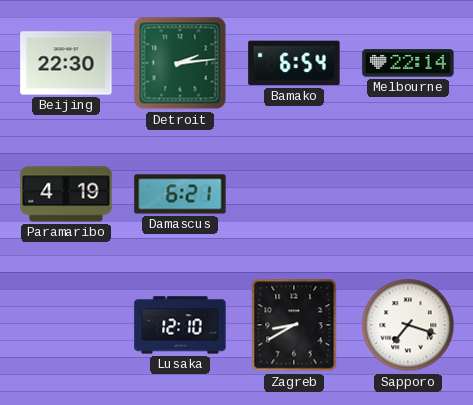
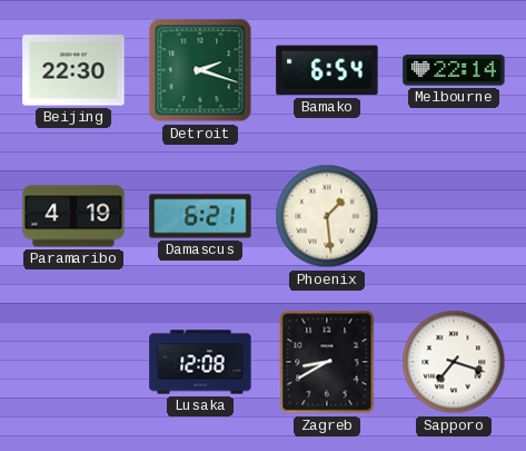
Detroit: 2:14 -> 2:18
Phoenix: none -> 1:29
Lusaka: 12:10 -> 12:08
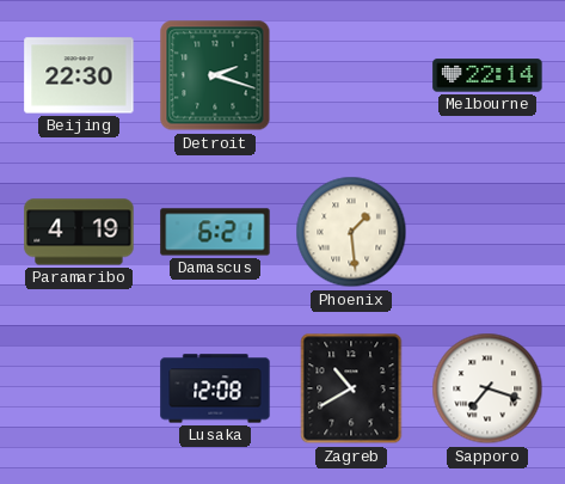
Bamako: 6:54 -> none
Zagreb: 8:40 -> 10:40
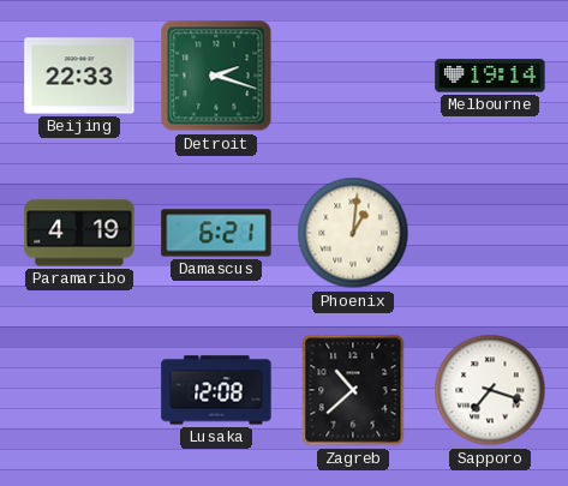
Beijing: 22:30 -> 22:33
Melbourne: 22:14 -> 19:14
Phoenix: 1:29 -> 1:01
Zagreb: 10:40 -> 10:38
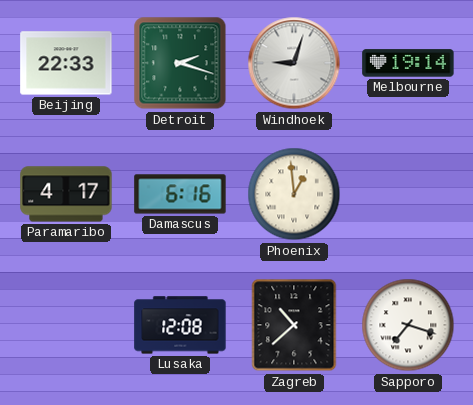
Windhoek: none -> 9:03
Paramaribo: 4:19 -> 4:17
Damascus: 6:21 -> 6:16
Phoenix: 1:01 -> 12:59
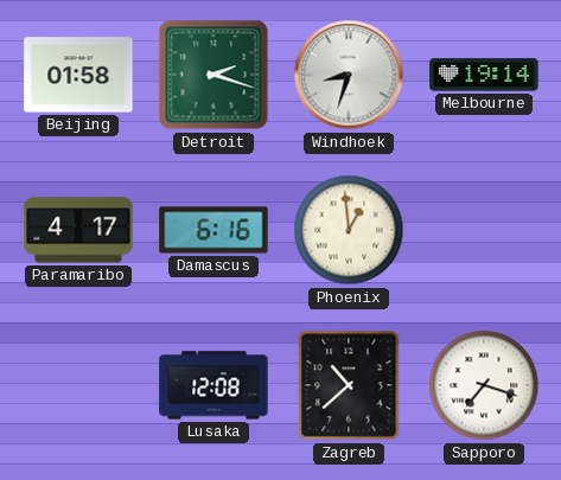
Beijing: 22:33 -> 01:58
Windhoek: 9:03 -> 8:33
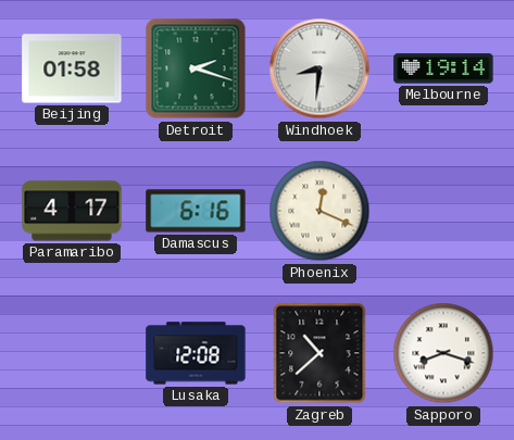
Windhoek: 8:33 -> 8:31
Phoenix: 12:59 -> 12:19
Sapporo: 7:18 -> 8:18
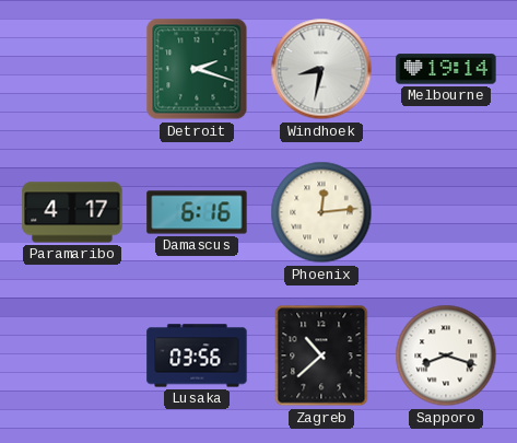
Beijing: 01:58 -> none
Windhoek: 8:31 -> 8:32
Phoenix: 12:19 -> 12:14
Lusaka: 12:08 -> 03:56
